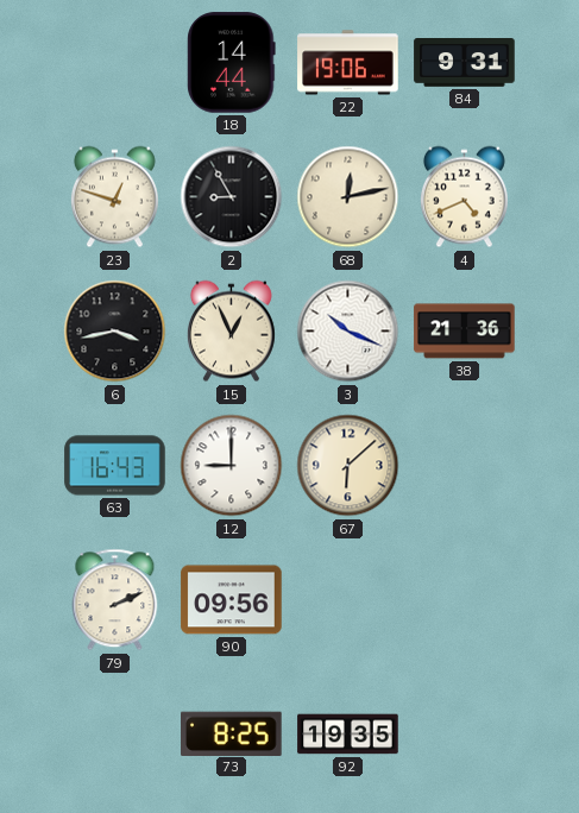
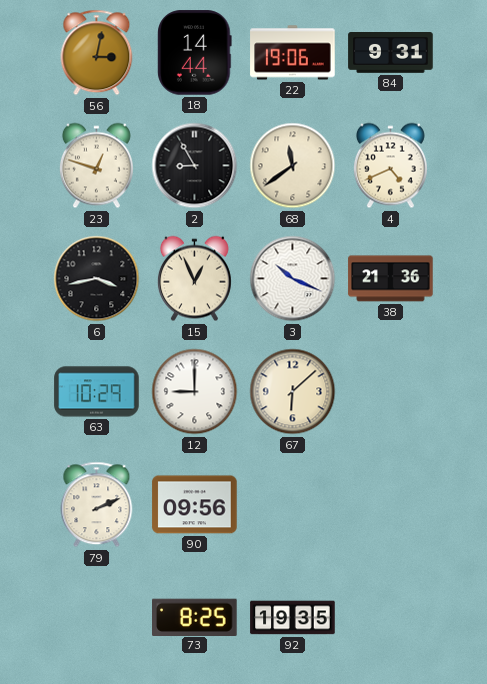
56: none -> 3:02
68: 12:13 -> 11:39
63: 16:43 -> 10:29
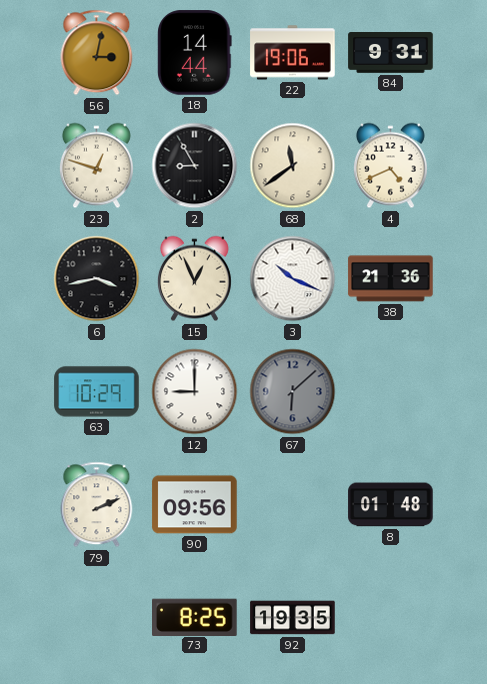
67 dial: cream -> grey
8: none -> 01:48
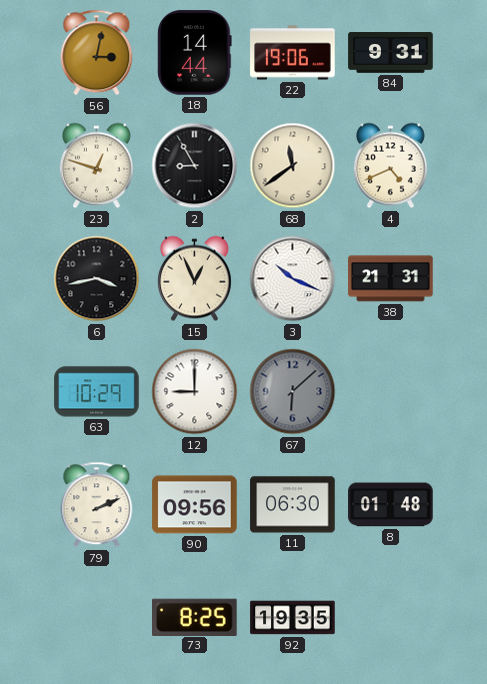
38: 21:36 -> 21:31
11: none -> 06:30
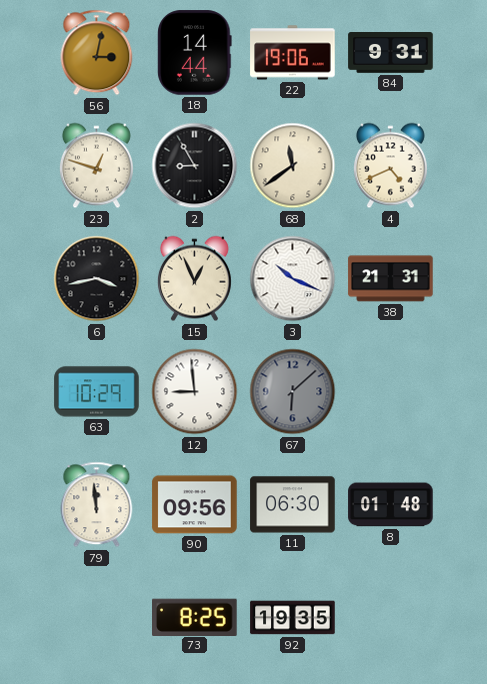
12: 9:00 -> 8:59
79: 2:11 -> 11:59
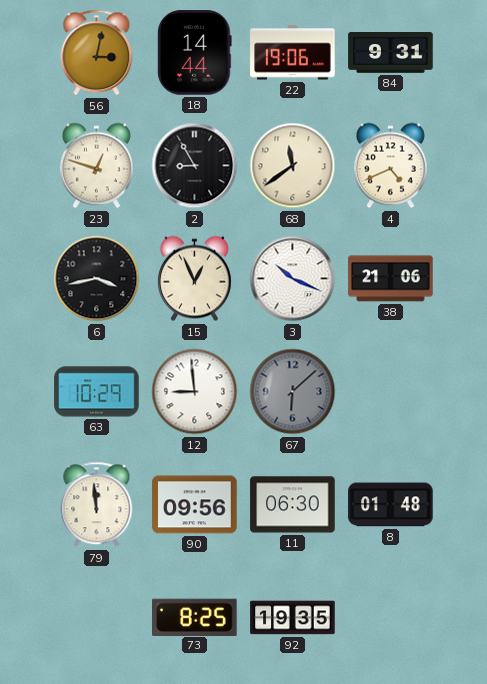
38: 21:31 -> 21:06
